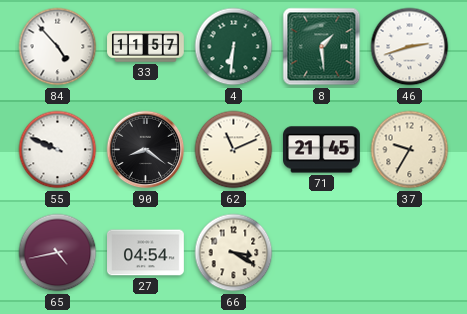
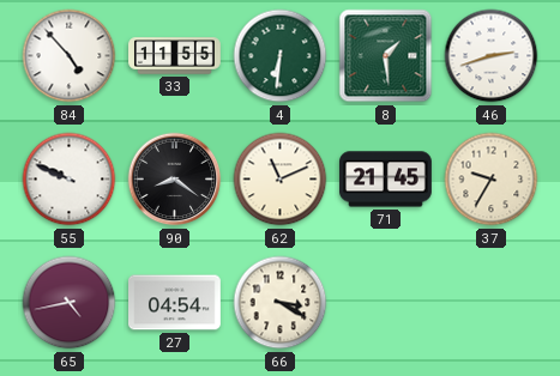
33: 11:57 -> 11:55
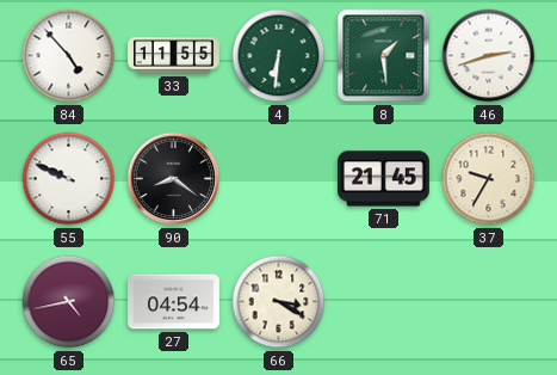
62: 11:11 -> none
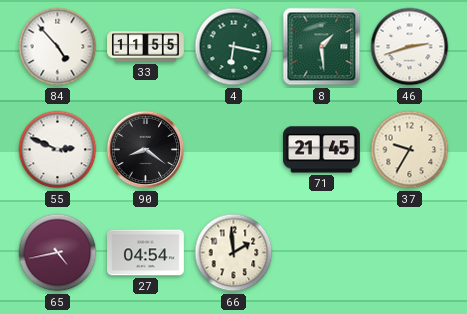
4: 6:31 -> 6:17
55: 9:49 -> 2:49
66: 3:20 -> 1:59
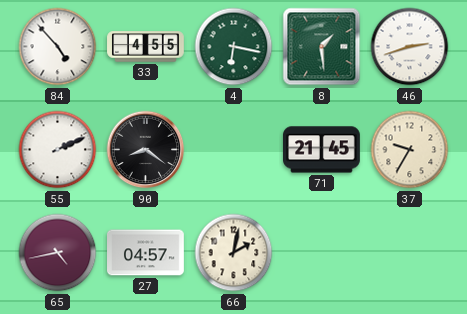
33: 11:55 -> 4:55
55: 2:49 -> 2:11
27: 04:54 -> 04:57
66: 1:59 -> 2:02
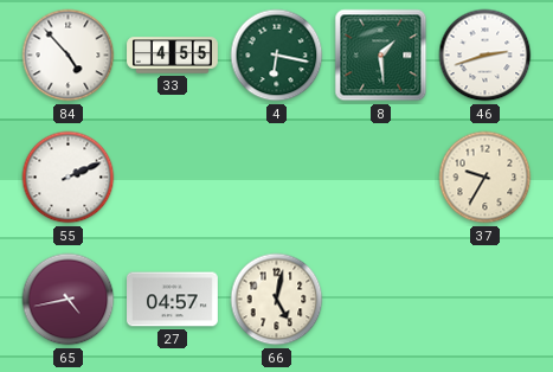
90: 8:21 -> none
71: 21:45 -> none
66: 2:02 -> 5:02
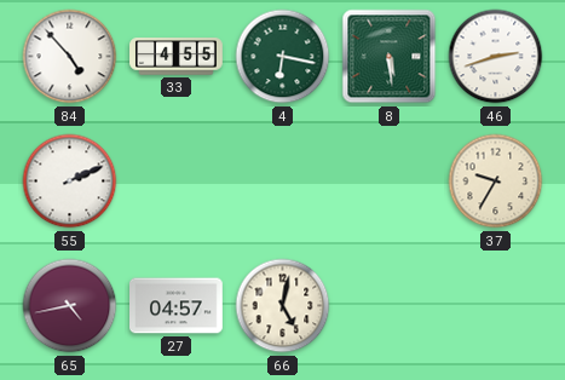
8: 1:29 -> 5:29
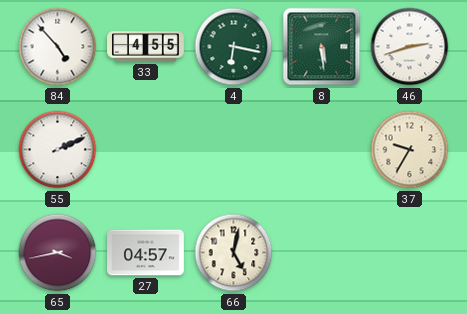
65: 4:43 -> 3:43
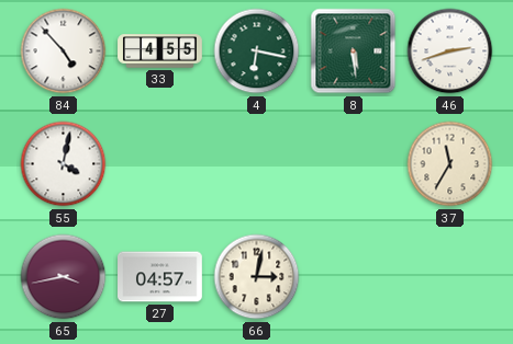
55: 2:11 -> 4:02
37: 9:35 -> 11:35
66: 5:02 -> 3:02
